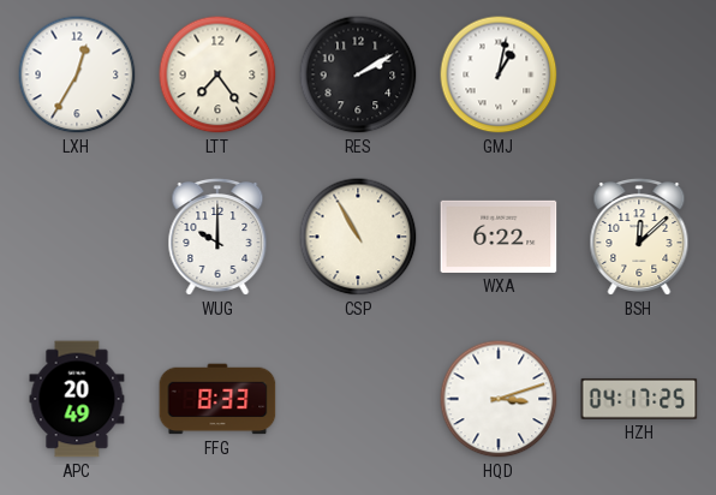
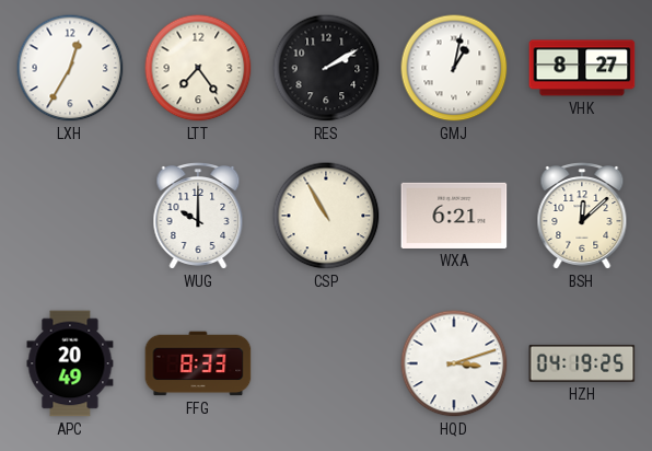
VHK: none -> 8:27
WXA: 6:22 -> 6:21
HZH: 04:17 -> 04:19
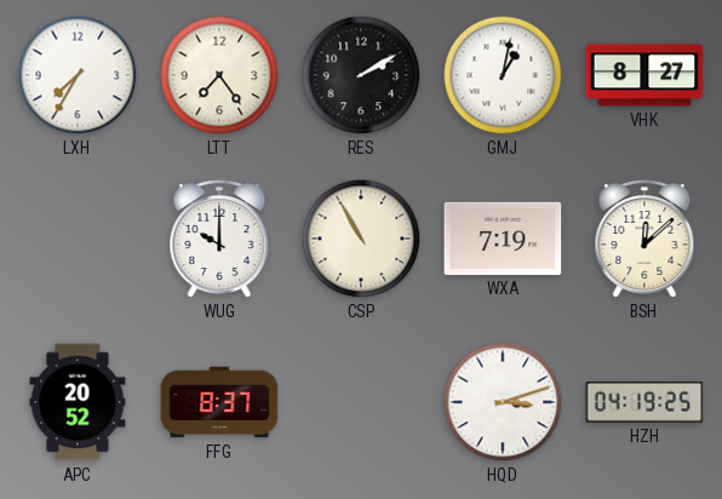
LXH: 12:35 -> 7:35
WXA: 6:21 -> 7:19
APC: 20:49 -> 20:52
FFG: 8:33 -> 8:37
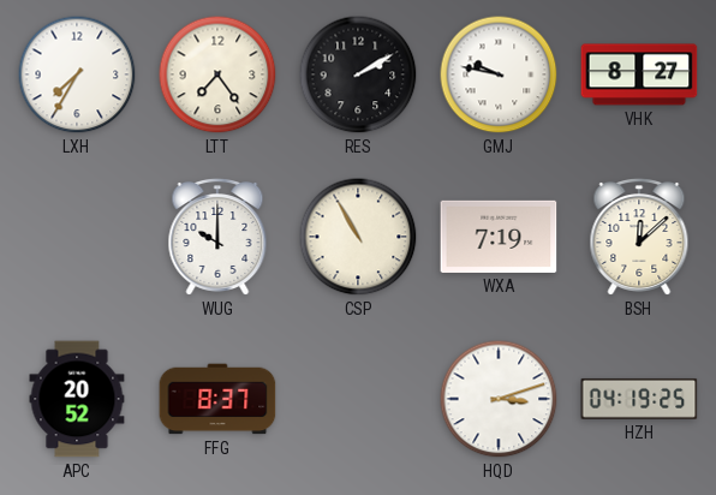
GMJ: 1:02 -> 9:47
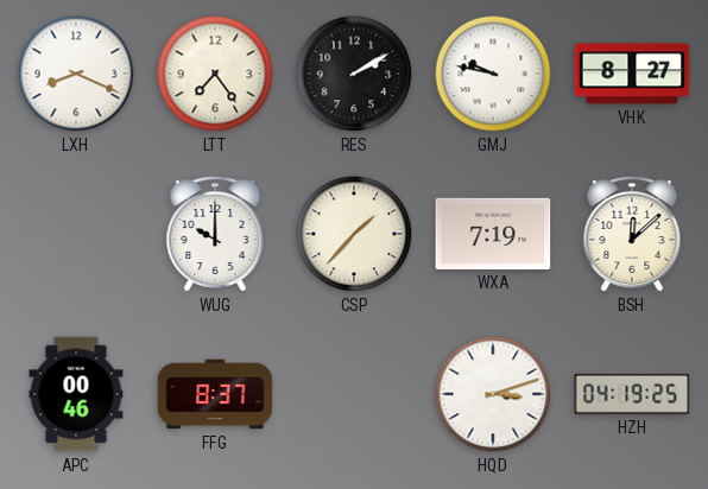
LXH: 7:35 -> 8:19
CSP: 10:55 -> 1:37
APC: 20:52 -> 00:46
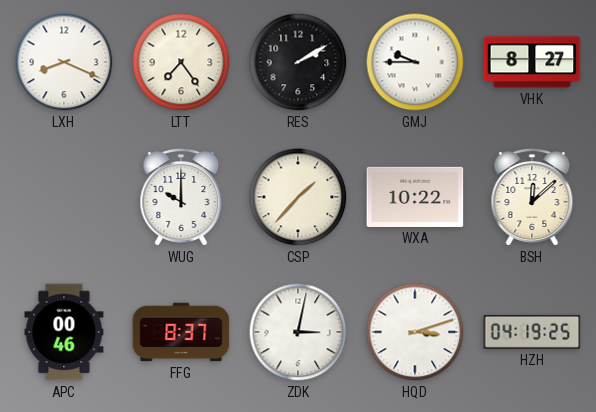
GMJ: 9:47 -> 9:45
WXA: 7:19 -> 10:22
ZDK: none -> 3:02
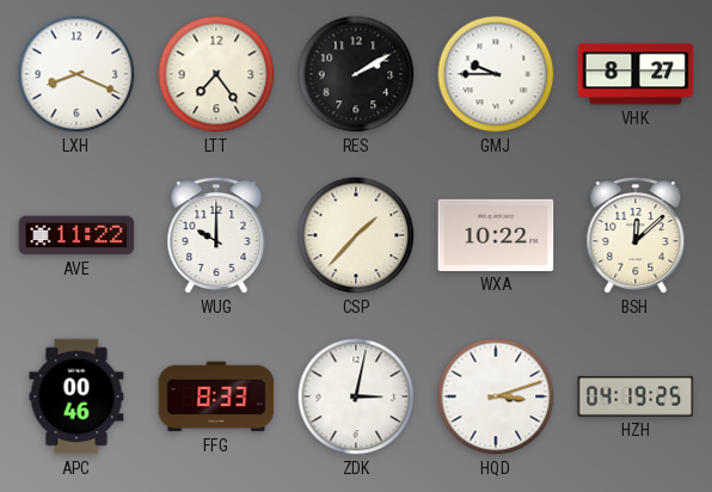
AVE: none -> 11:22
FFG: 8:37 -> 8:33
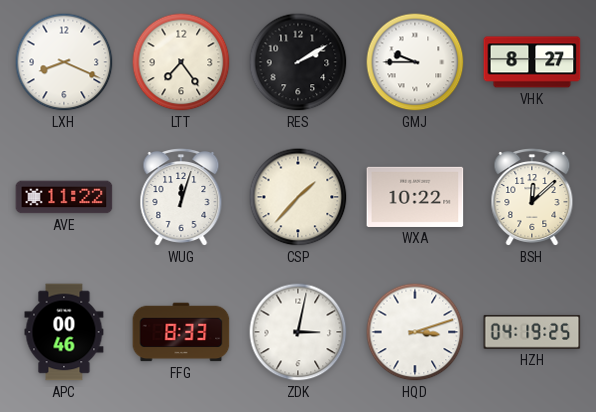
WUG: 10:00 -> 12:03
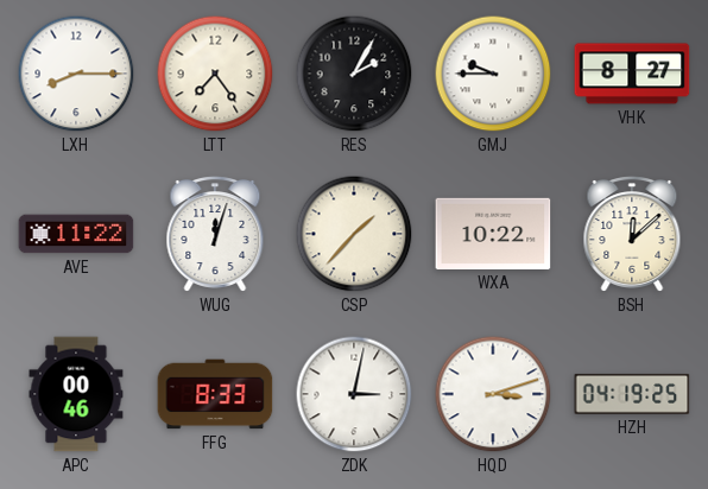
LXH: 8:19 -> 8:15
RES: 2:10 -> 2:05
